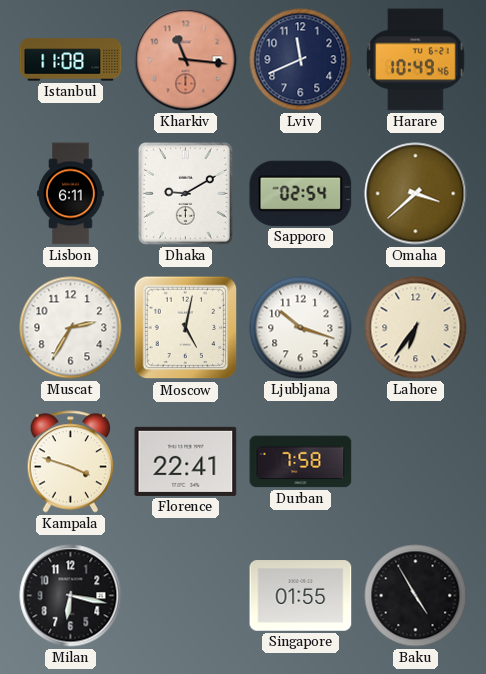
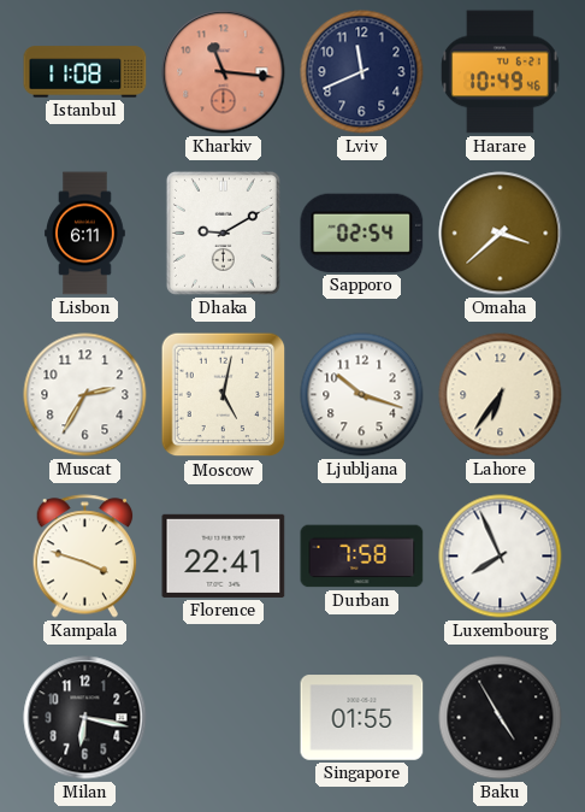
Luxembourg: none -> 7:56
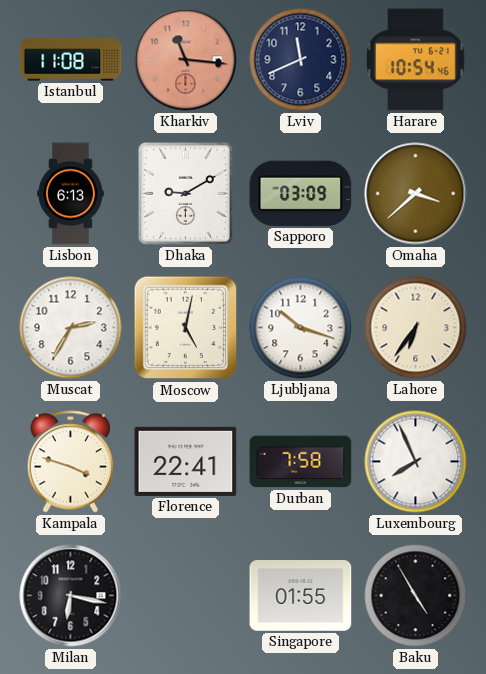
Harare: 10:49 -> 10:54
Lisbon: 6:11 -> 6:13
Sapporo: 02:54 -> 03:09
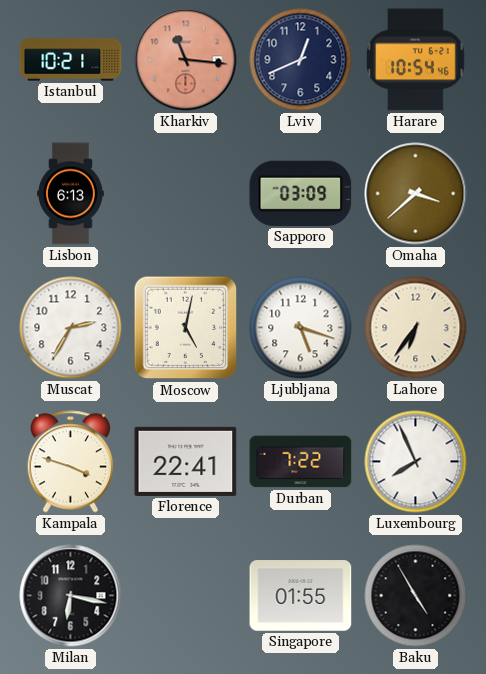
Istanbul: 11:08 -> 10:21
Lviv: 11:41 -> 12:41
Dhaka: 9:10 -> none
Ljubljana: 10:18 -> 5:18
Durban: 7:58 -> 7:22
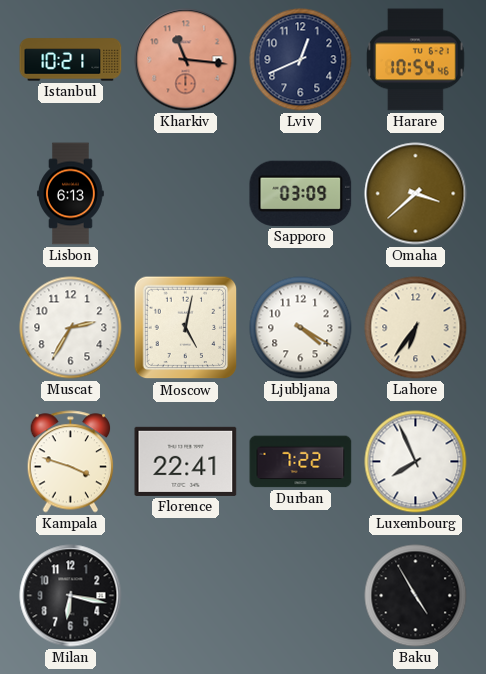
Ljubljana: 5:18 -> 4:20
Singapore: 01:55 -> none
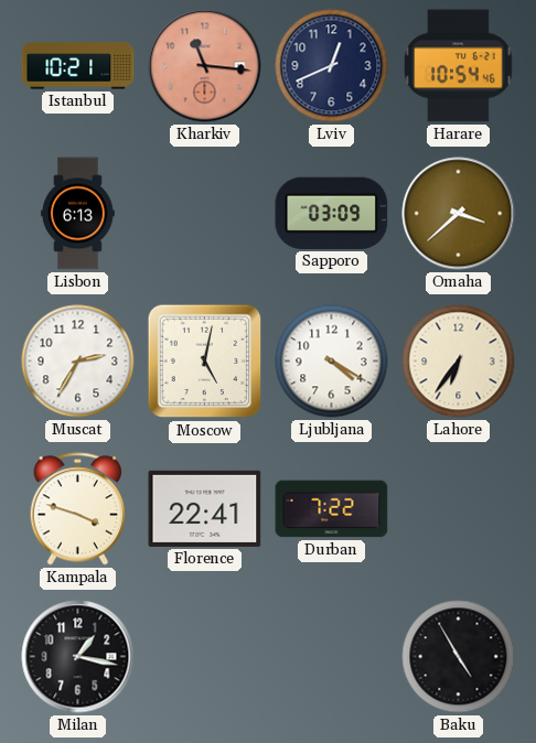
Luxembourg: 7:56 -> none
Milan: 6:17 -> 1:17
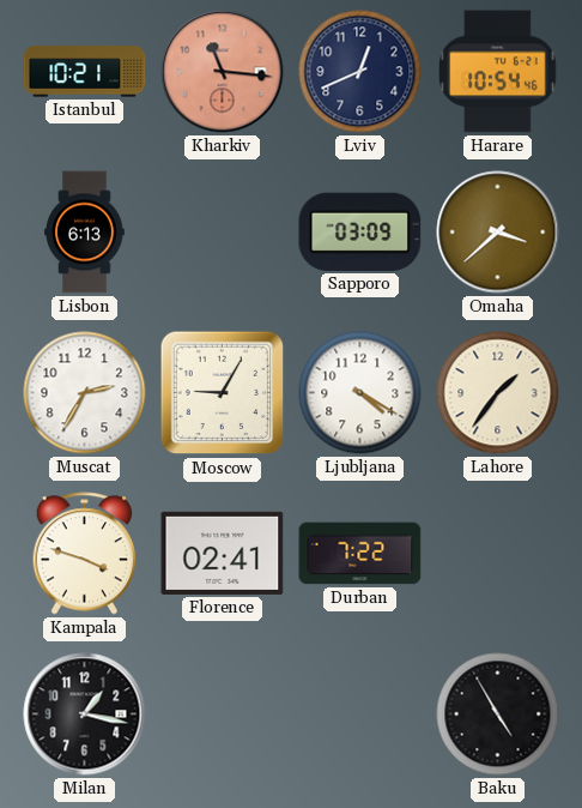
Moscow: 5:02 -> 9:05
Lahore: 6:36 -> 1:36
Florence: 22:41 -> 02:41
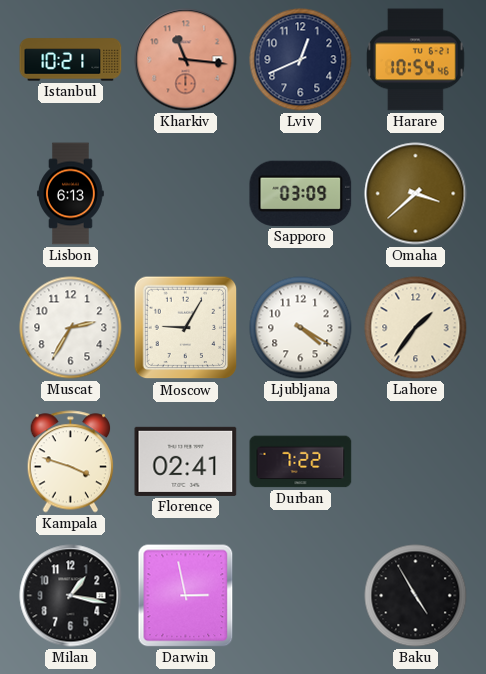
Darwin: none -> 2:58
